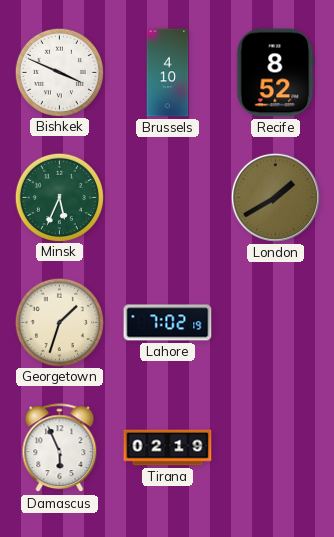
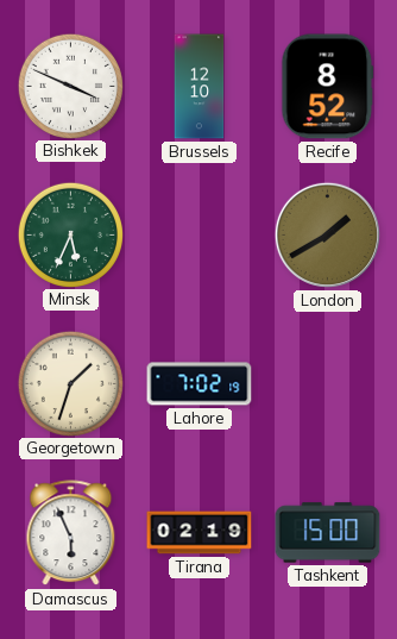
Brussels: 4:10 -> 12:10
Tashkent: none -> 15:00
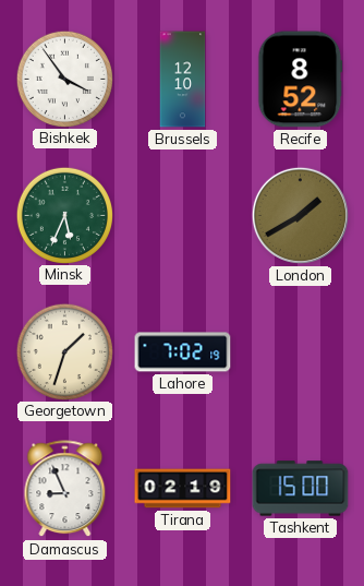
Bishkek: 3:49 -> 3:54
Damascus: 5:56 -> 8:56
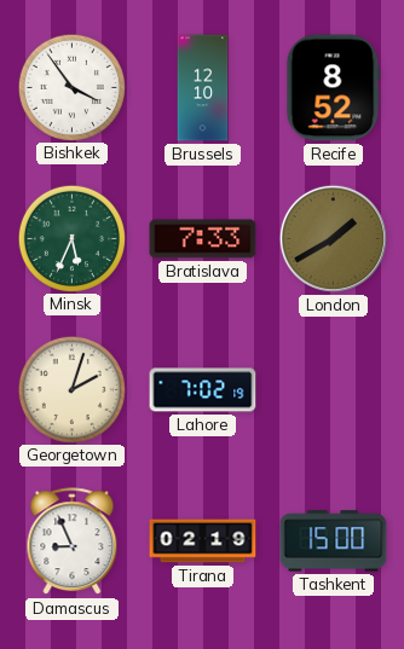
Bratislava: none -> 7:33
Georgetown: 1:33 -> 2:03
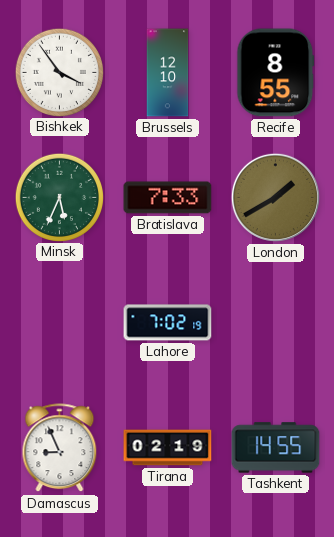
Recife: 8:52 -> 8:55
Georgetown: 2:03 -> none
Tashkent: 15:00 -> 14:55
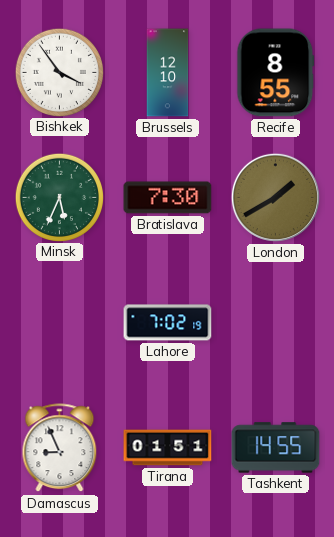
Bratislava: 7:33 -> 7:30
Tirana: 02:19 -> 01:51
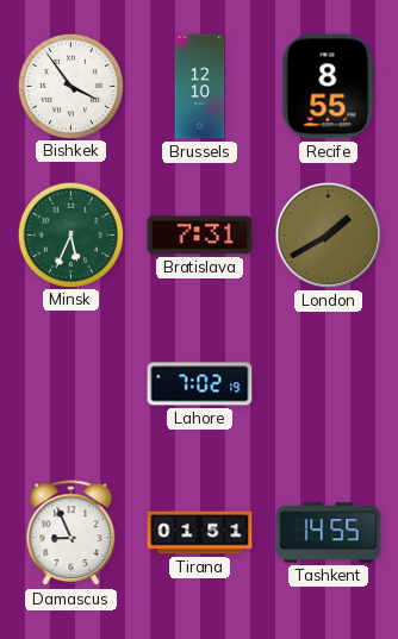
Bratislava: 7:30 -> 7:31
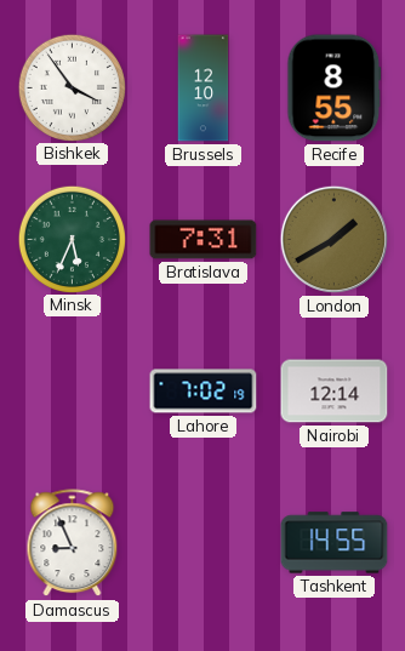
Nairobi: none -> 12:14
Tirana: 01:51 -> none
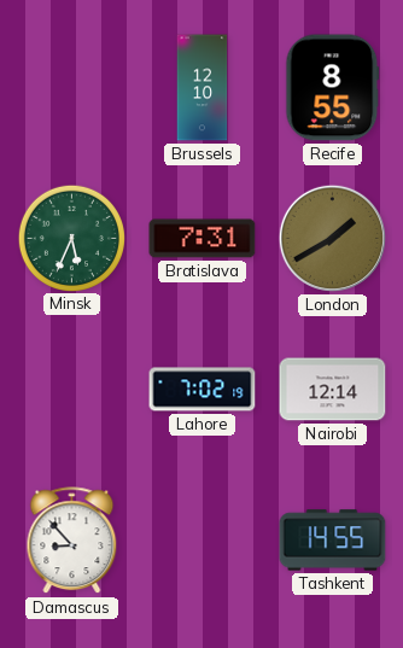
Bishkek: 3:54 -> none
Damascus: 8:56 -> 8:53
